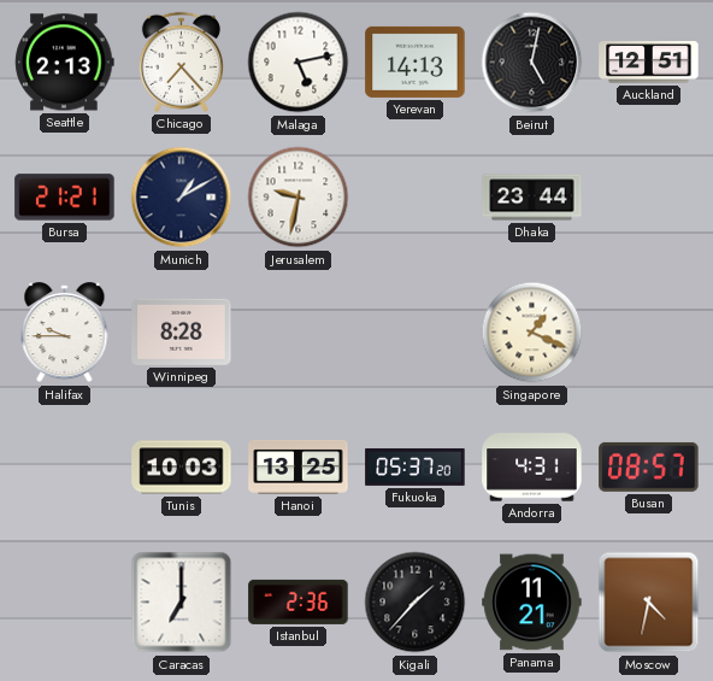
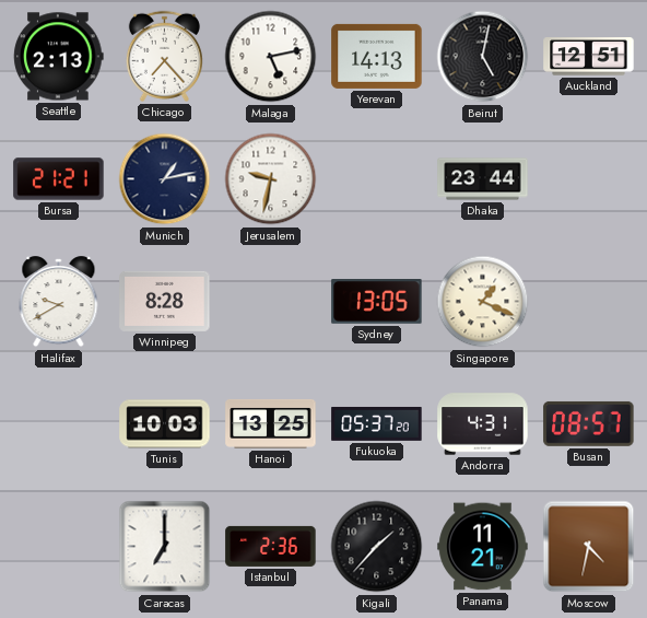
Munich: 1:10 -> 1:13
Halifax: 9:45 -> 9:40
Sydney: none -> 13:05
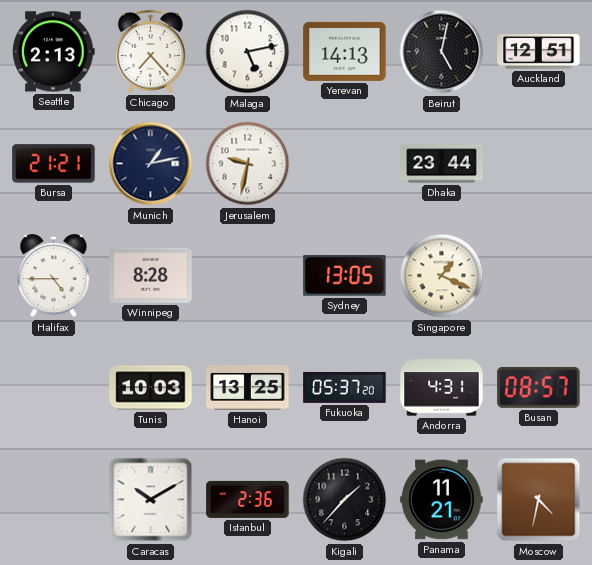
Halifax: 9:40 -> 4:45
Caracas: 7:00 -> 10:10
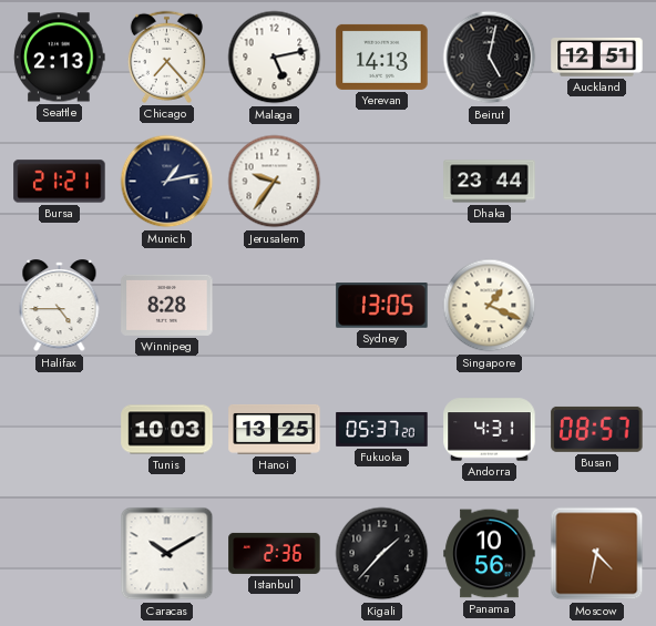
Jerusalem: 9:32 -> 9:36
Panama: 11:21 -> 10:56
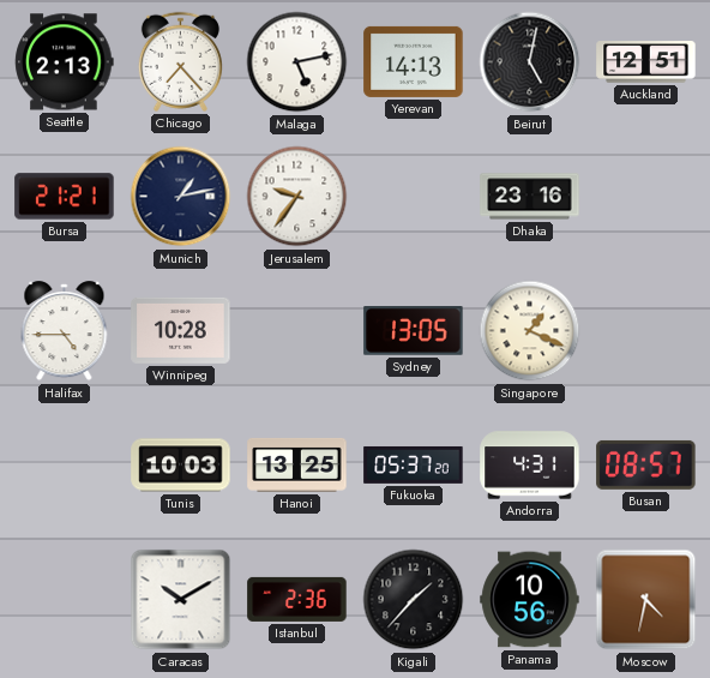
Dhaka: 23:44 -> 23:16
Winnipeg: 8:28 -> 10:28
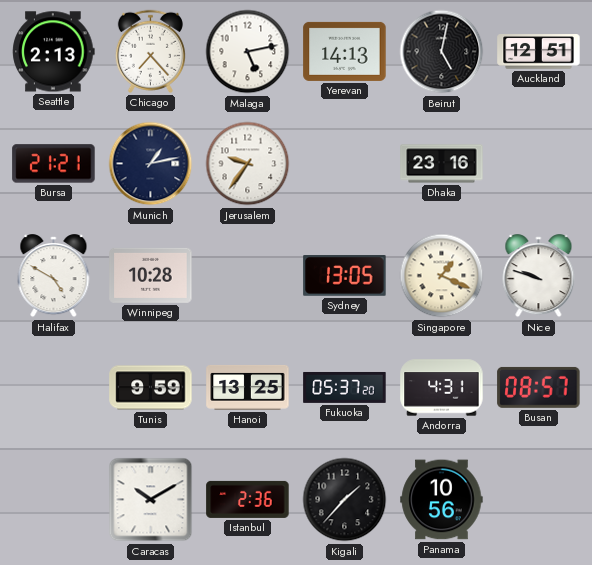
Halifax: 4:45 -> 4:50
Nice: none -> 9:48
Tunis: 10:03 -> 9:59
Moscow: 4:32 -> none
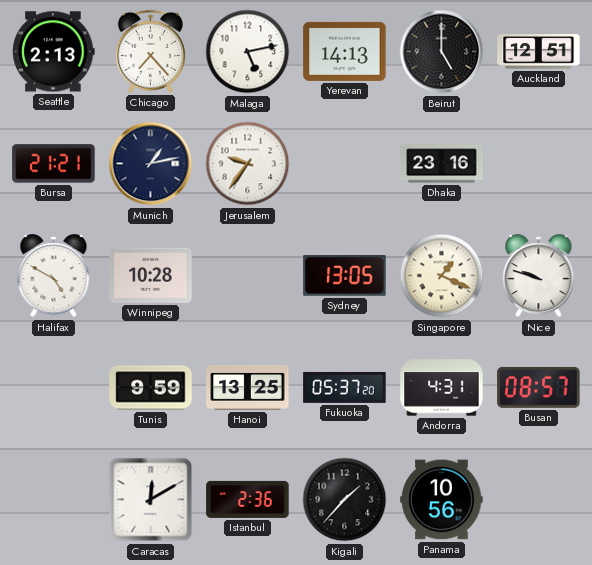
Beirut: 5:02 -> 5:00
Caracas: 10:10 -> 12:10
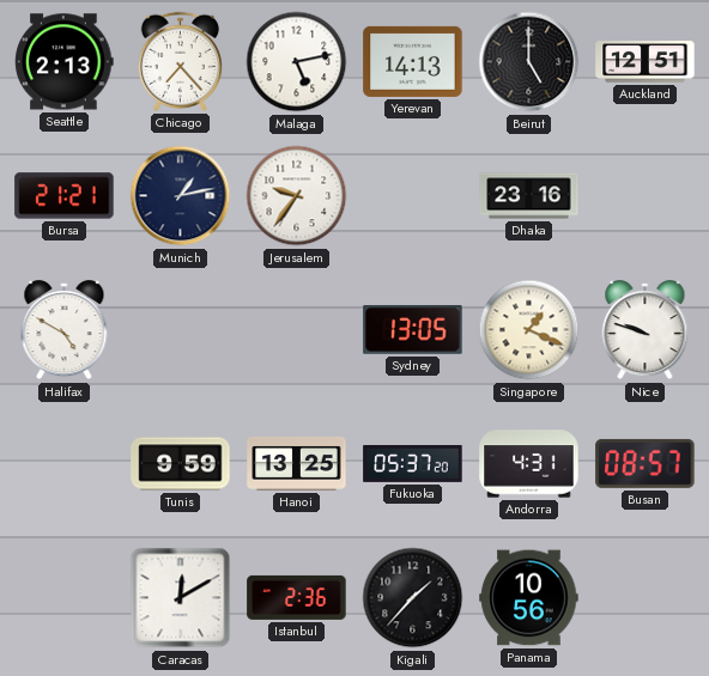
Winnipeg: 10:28 -> none
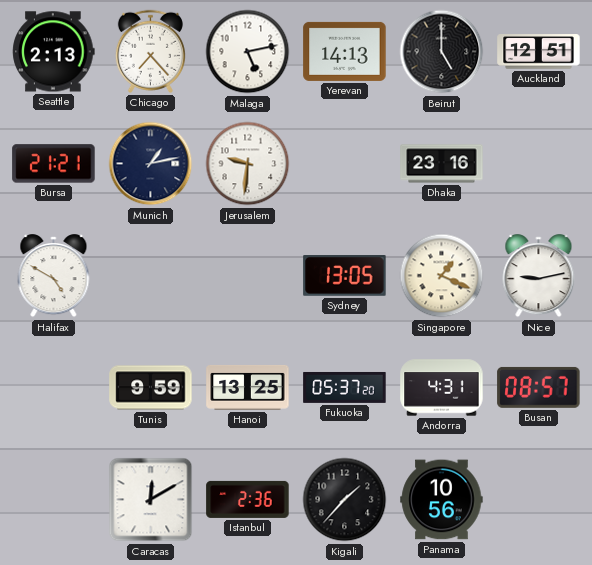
Jerusalem: 9:36 -> 9:31
Nice: 9:48 -> 9:13
